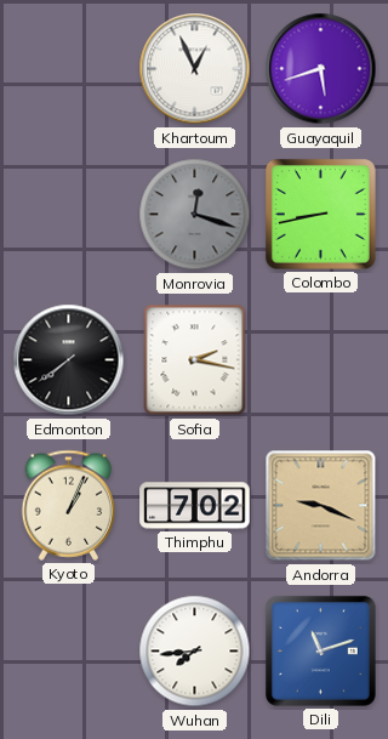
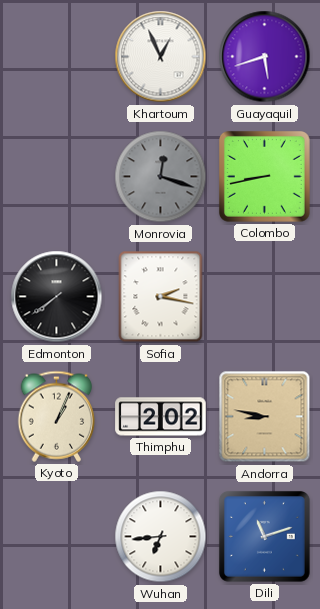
Thimphu: 7:02 -> 2:02
Andorra: 9:19 -> 8:47
Wuhan: 7:44 -> 6:44
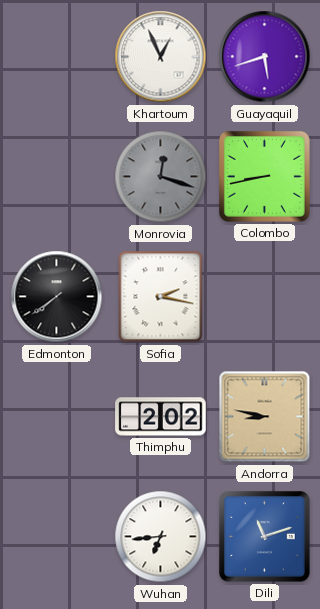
Kyoto: 1:04 -> none
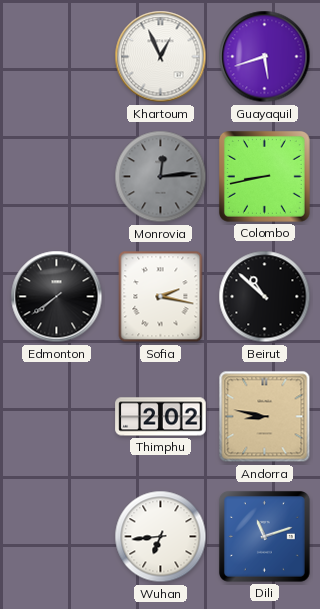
Monrovia: 12:18 -> 12:14
Beirut: none -> 10:52
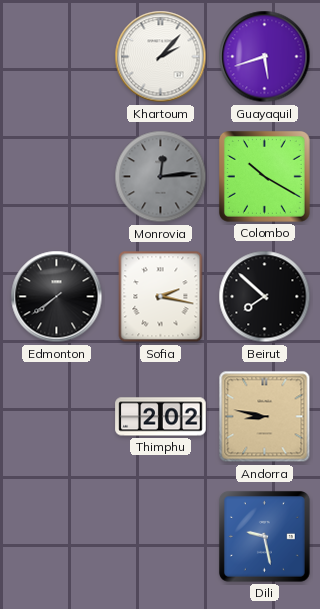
Khartoum: 12:56 -> 2:07
Colombo: 8:43 -> 10:20
Beirut: 10:52 -> 7:52
Wuhan: 6:44 -> none
Dili: 11:12 -> 9:28
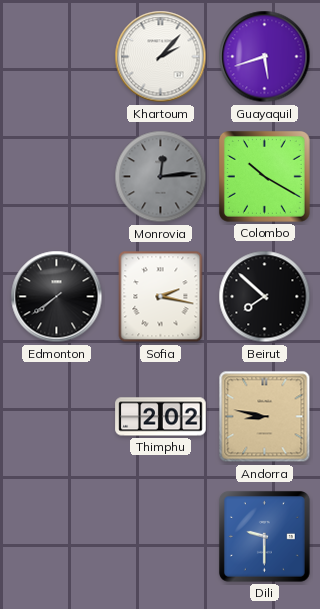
Dili: 9:28 -> 9:30
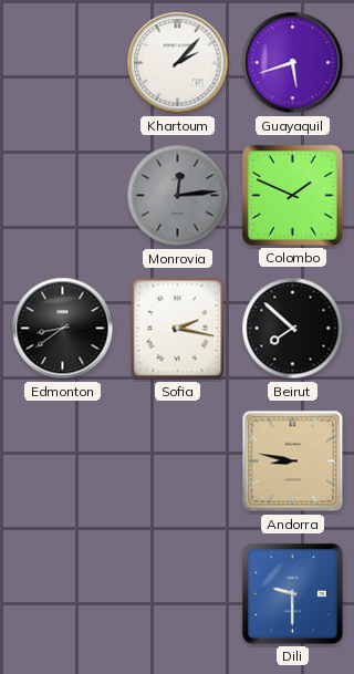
Colombo: 10:20 -> 1:49
Edmonton: 7:39 -> 8:39
Thimphu: 2:02 -> none
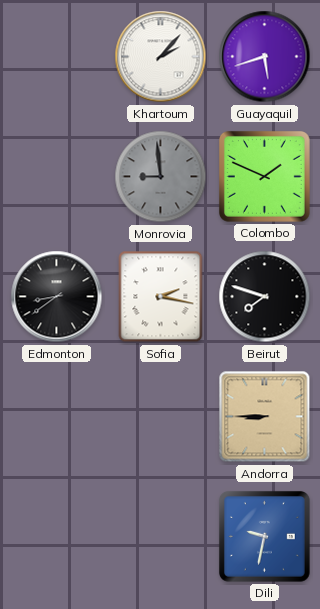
Monrovia: 12:14 -> 8:59
Beirut: 7:52 -> 7:48
Andorra: 8:47 -> 8:45
Dili: 9:30 -> 9:32
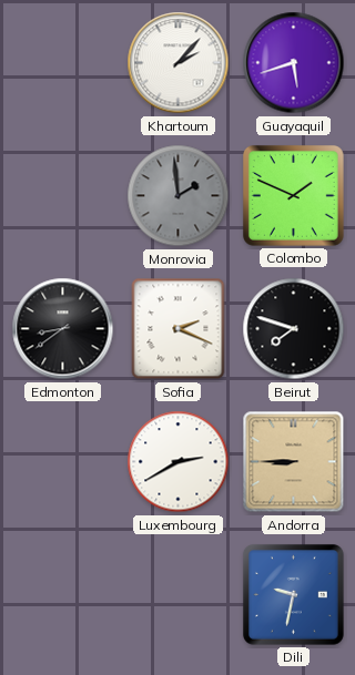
Monrovia: 8:59 -> 1:59
Sofia: 2:17 -> 2:19
Luxembourg: none -> 2:40
